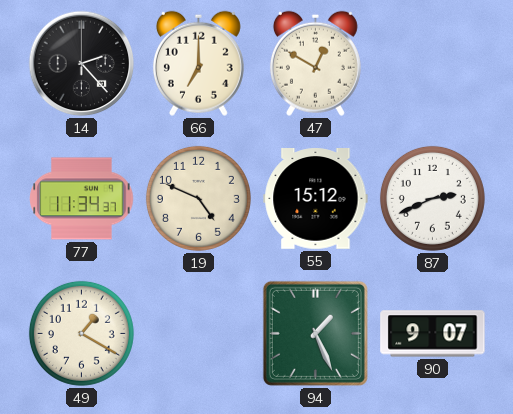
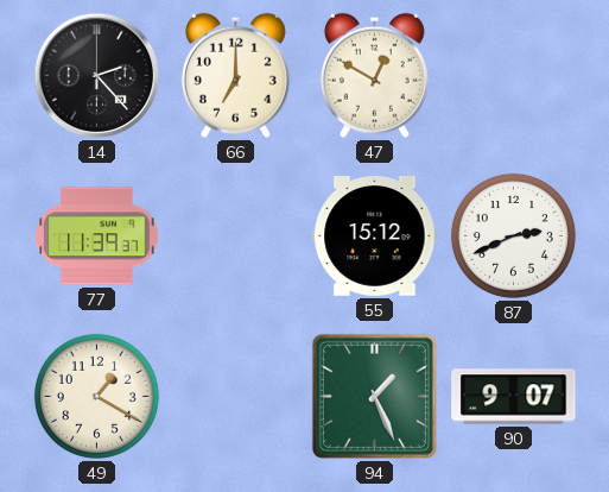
77: 11:34 -> 11:39
19: 4:49 -> none
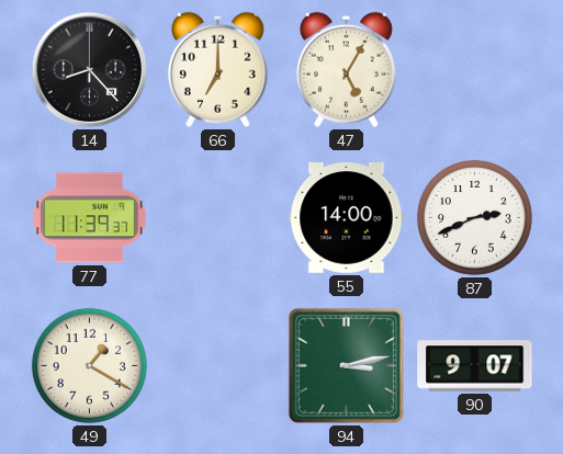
14: 2:23 -> 8:23
47: 12:50 -> 5:05
55: 15:12 -> 14:00
94: 1:26 -> 3:13
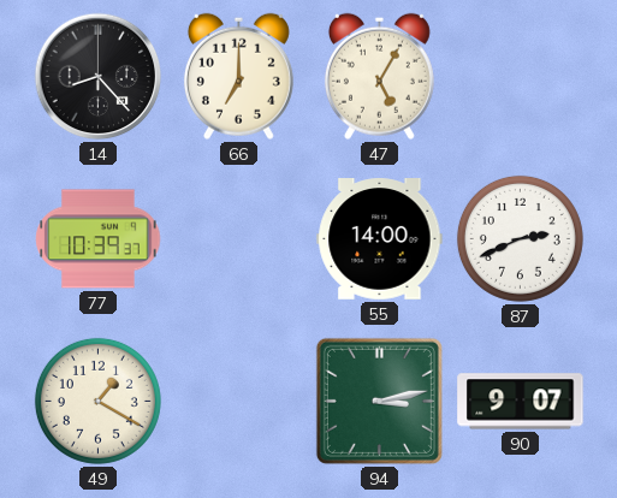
77: 11:39 -> 10:39
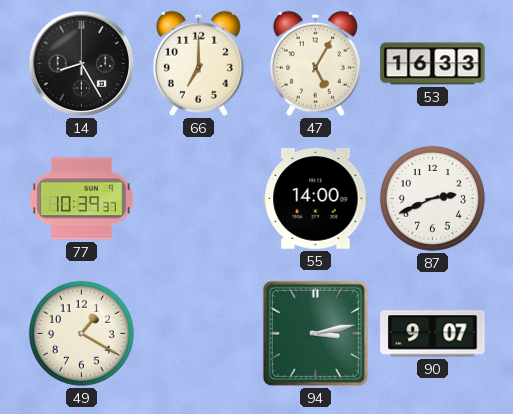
14: 8:23 -> 8:25
53: none -> 16:33
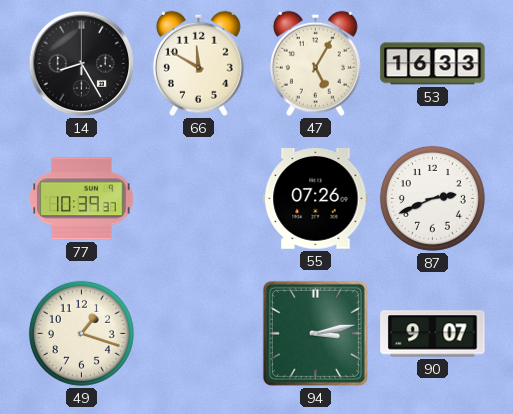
66: 7:00 -> 11:50
55: 14:00 -> 07:26
49: 1:20 -> 1:18
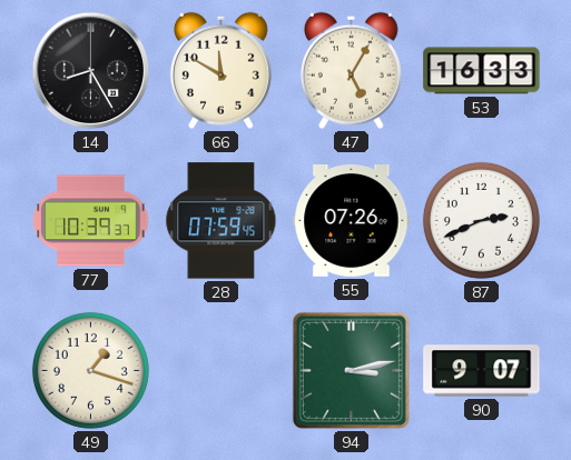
28: none -> 07:59
